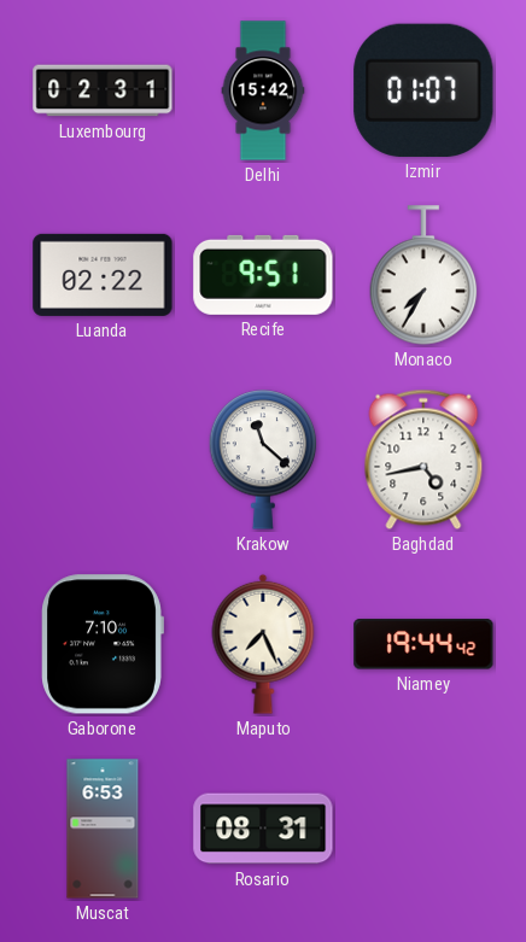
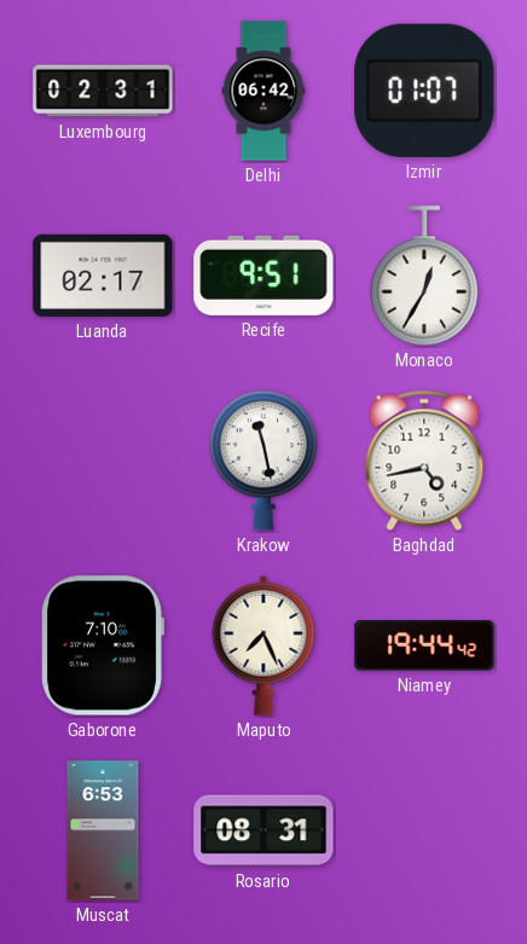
Delhi: 15:42 -> 06:42
Luanda: 02:22 -> 02:17
Monaco: 7:35 -> 12:35
Krakow: 11:22 -> 11:28
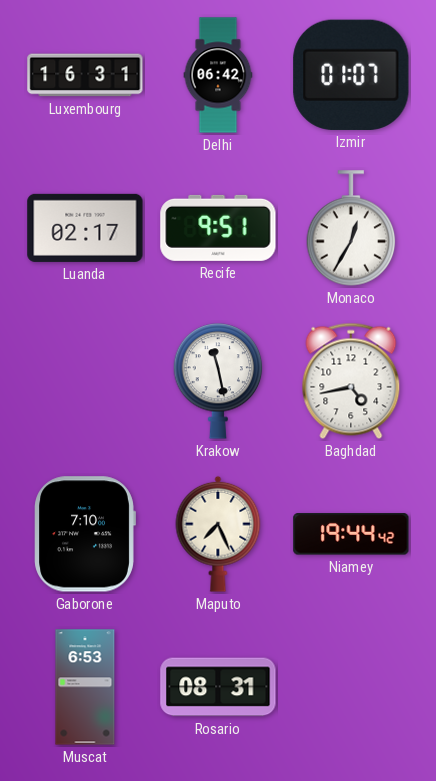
Luxembourg: 02:31 -> 16:31
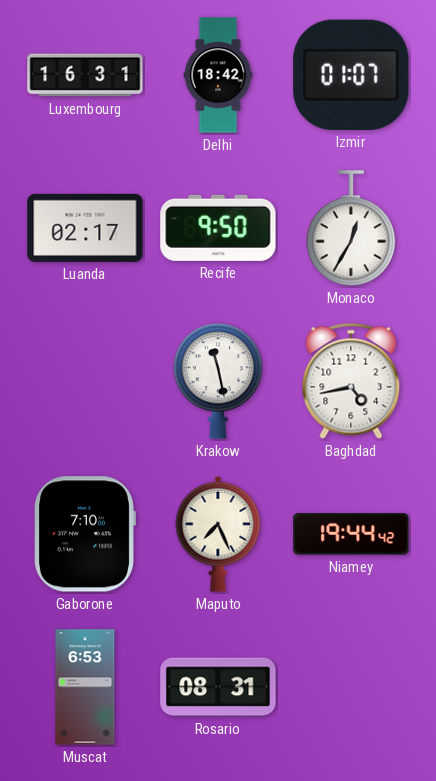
Delhi: 06:42 -> 18:42
Recife: 9:51 -> 9:50
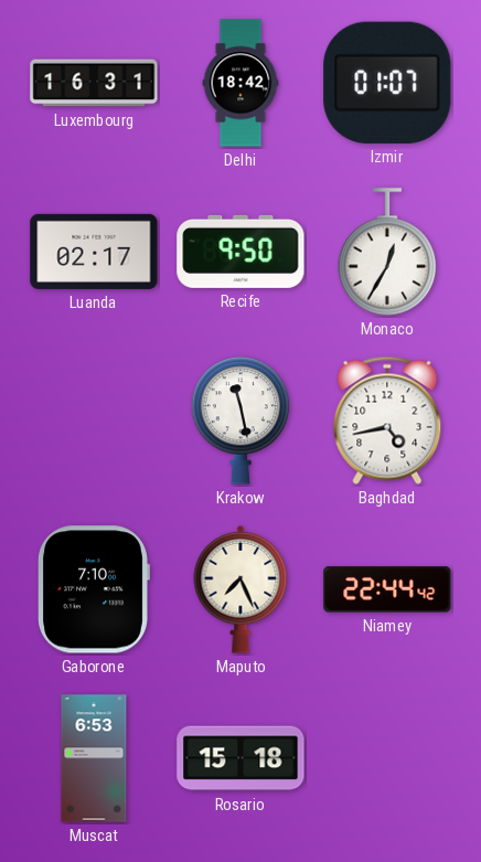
Niamey: 19:44 -> 22:44
Rosario: 08:31 -> 15:18
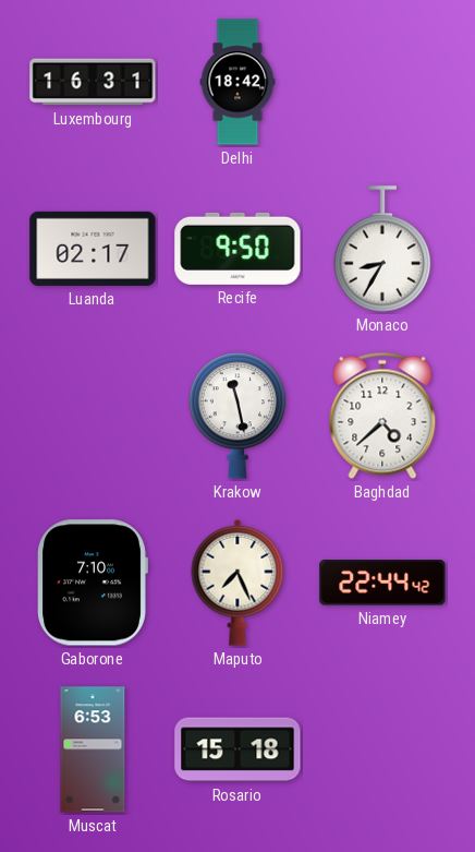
Izmir: 01:07 -> none
Monaco: 12:35 -> 8:35
Baghdad: 4:43 -> 4:38
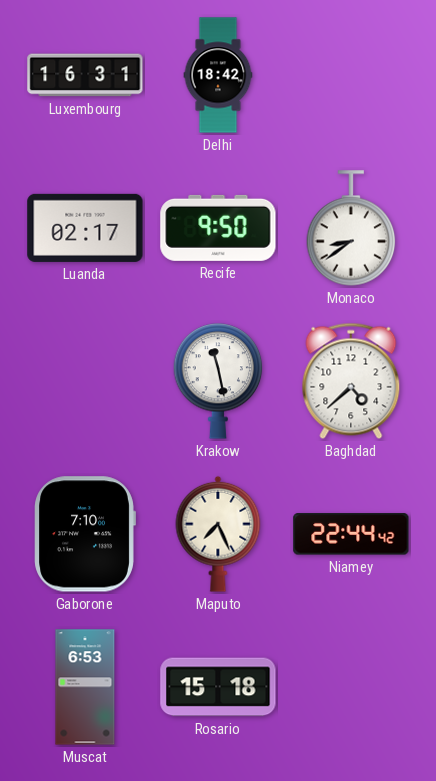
Monaco: 8:35 -> 8:39
